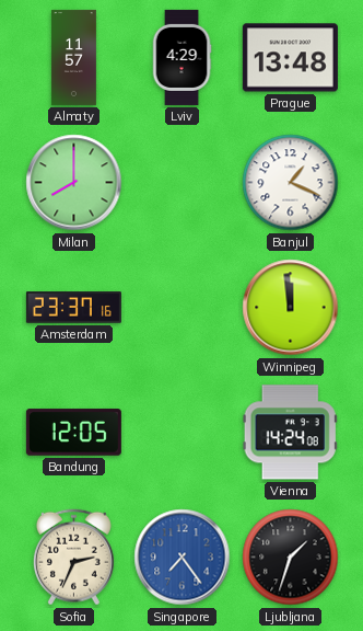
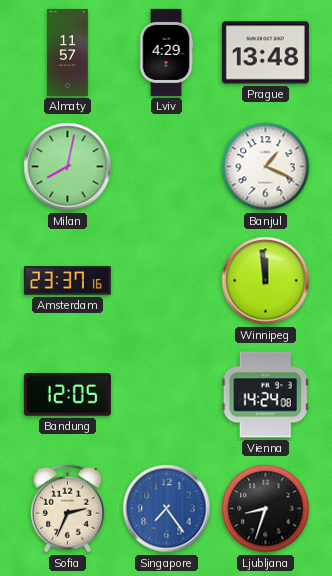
Milan: 8:00 -> 8:02
Ljubljana: 1:33 -> 8:33
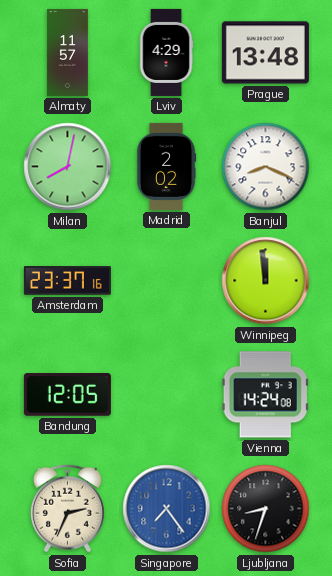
Madrid: none -> 2:02
Banjul: 1:19 -> 8:19
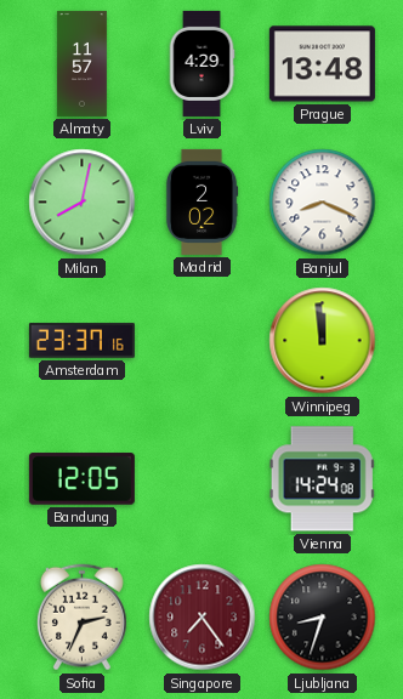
Singapore dial: blue -> burgundy
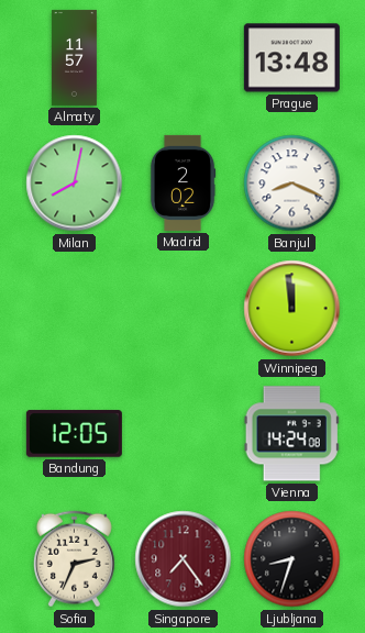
Lviv: 4:29 -> none
Amsterdam: 23:37 -> none
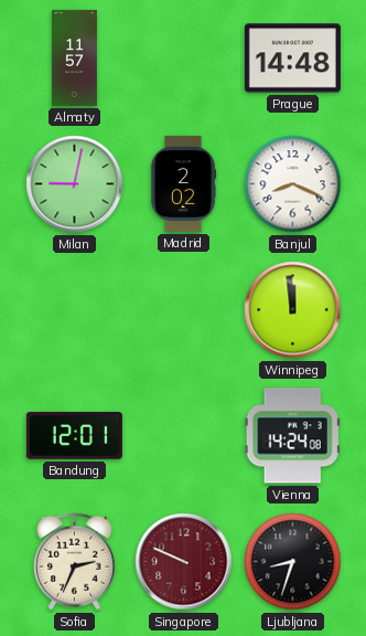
Prague: 13:48 -> 14:48
Milan: 8:02 -> 9:02
Bandung: 12:05 -> 12:01
Singapore: 7:24 -> 9:49
